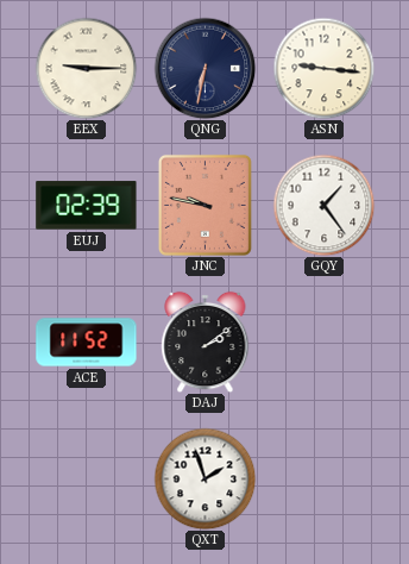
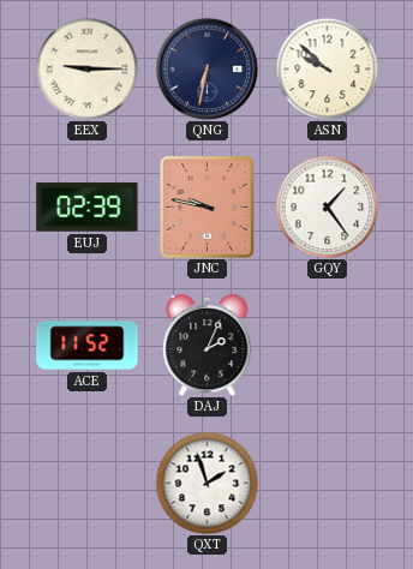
ASN: 9:16 -> 9:52
DAJ: 2:09 -> 2:04
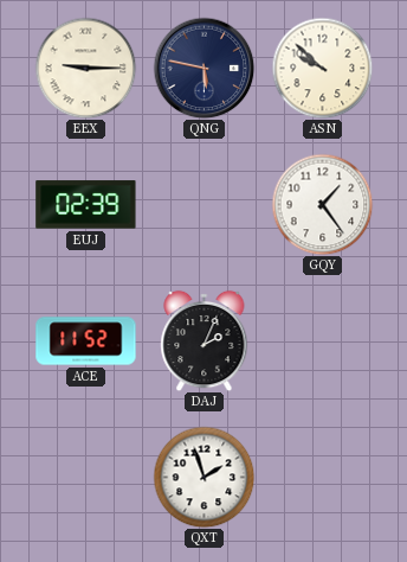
QNG: 6:32 -> 5:47
JNC: 9:47 -> none
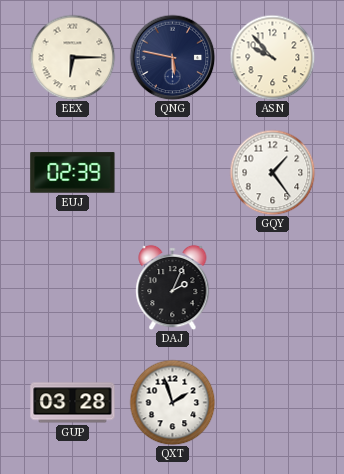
EEX: 9:15 -> 6:15
ASN: 9:52 -> 9:53
ACE: 11:52 -> none
GUP: none -> 03:28
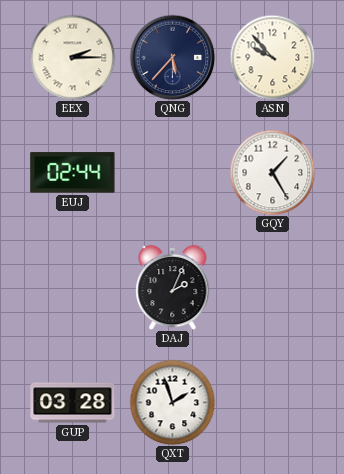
EEX: 6:15 -> 2:15
QNG: 5:47 -> 5:37
EUJ: 02:39 -> 02:44
GQY: 1:24 -> 1:25
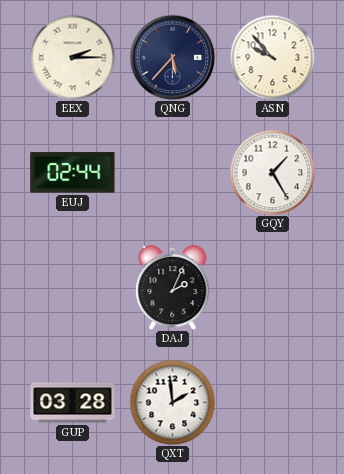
QXT: 1:57 -> 1:59
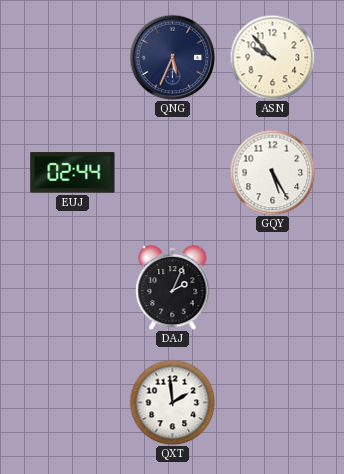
EEX: 2:15 -> none
QNG: 5:37 -> 5:34
GQY: 1:25 -> 5:25
GUP: 03:28 -> none
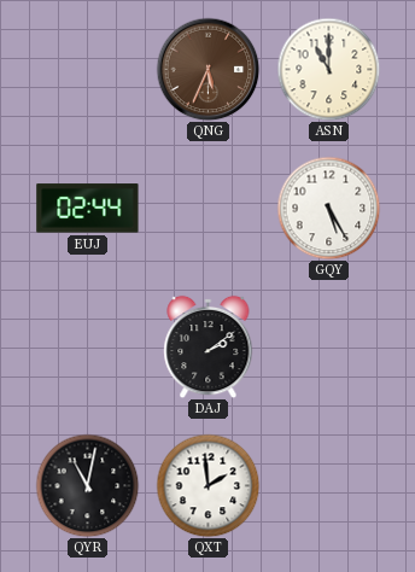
QNG dial: navy -> brown
ASN: 9:53 -> 11:00
DAJ: 2:04 -> 2:09
QYR: none -> 11:02
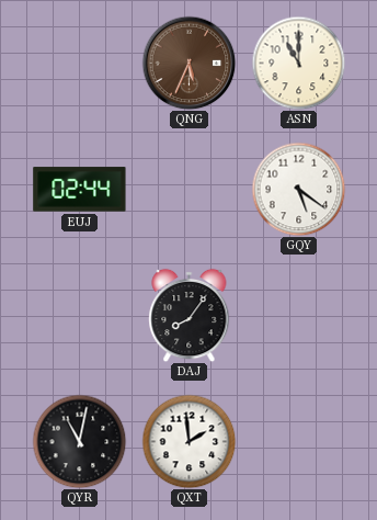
GQY: 5:25 -> 5:21
DAJ: 2:09 -> 8:06
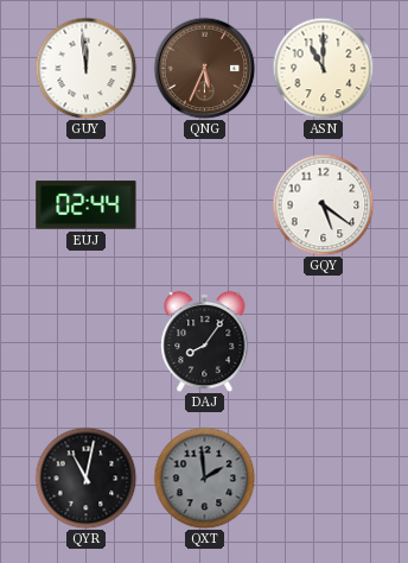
GUY: none -> 11:59
QXT dial: white -> grey
